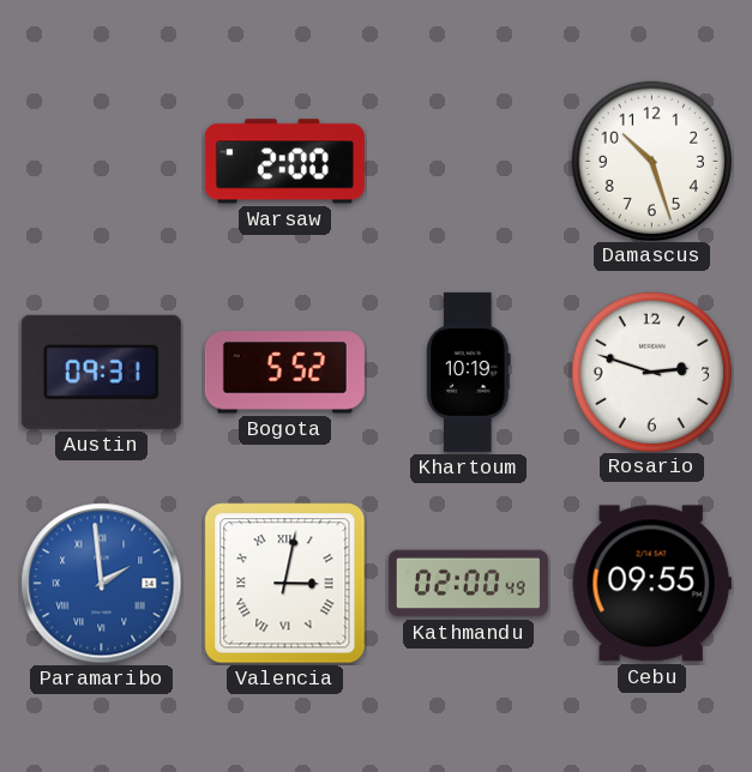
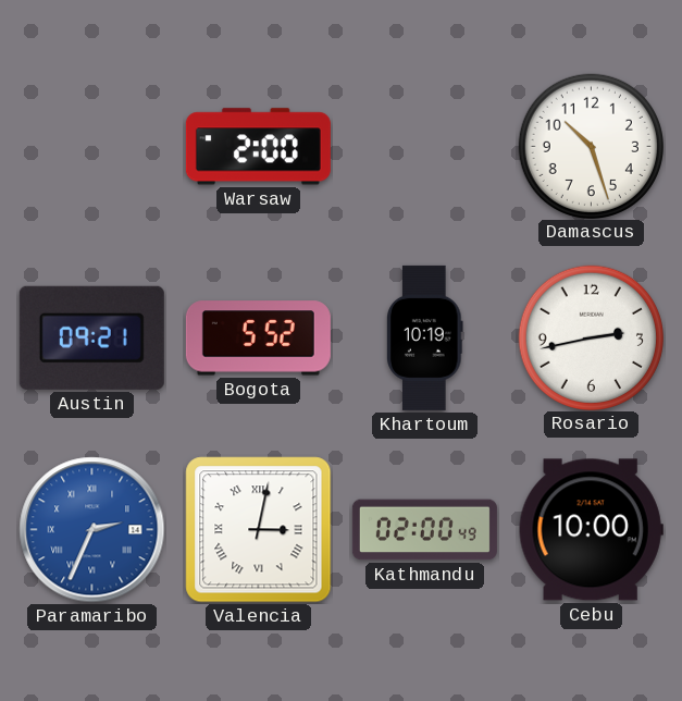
Austin: 09:31 -> 09:21
Rosario: 2:48 -> 2:43
Paramaribo: 1:59 -> 2:34
Cebu: 09:55 -> 10:00
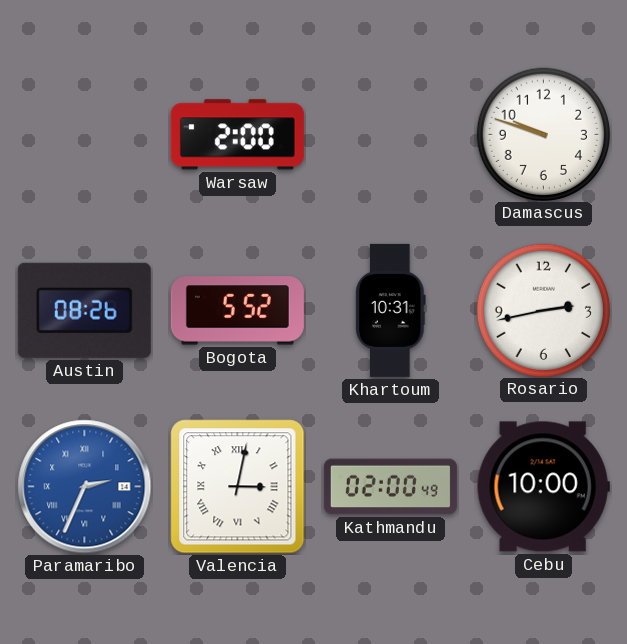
Damascus: 10:27 -> 9:48
Austin: 09:21 -> 08:26
Khartoum: 10:19 -> 10:31
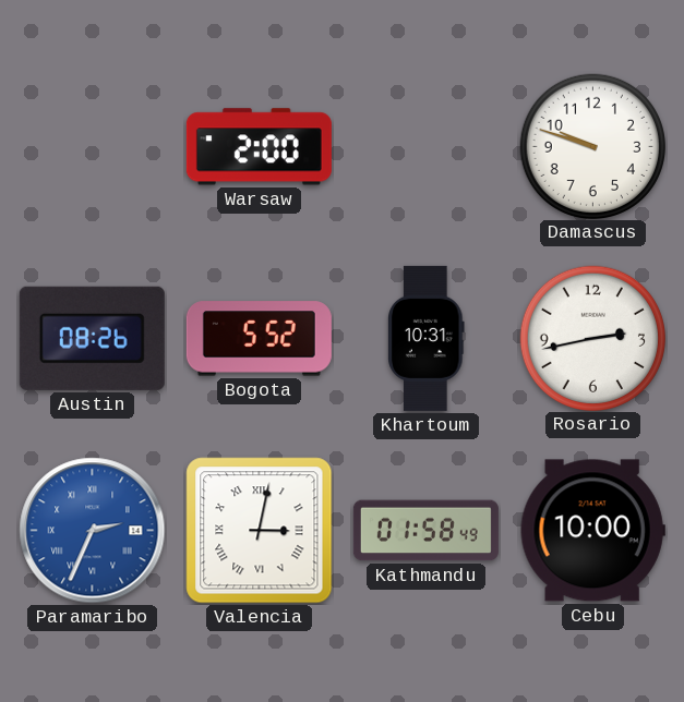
Kathmandu: 02:00 -> 01:58
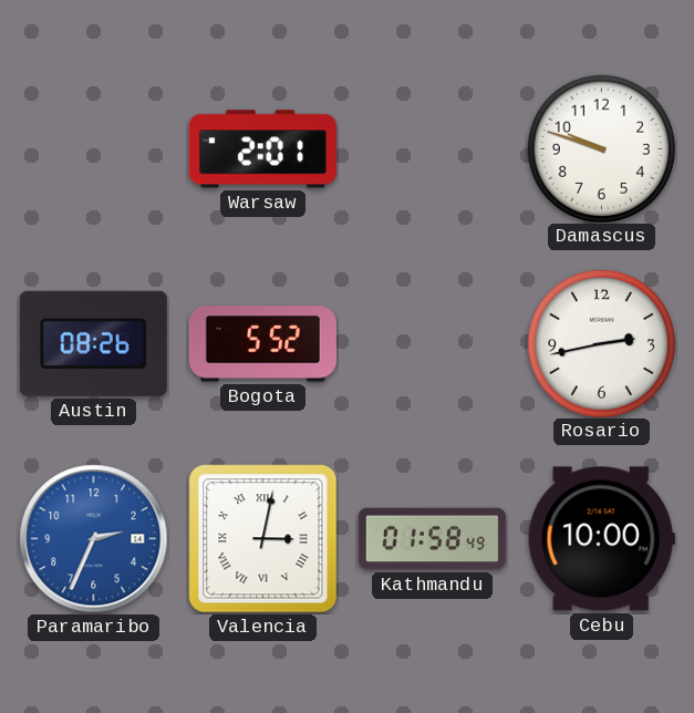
Warsaw: 2:00 -> 2:01
Khartoum: 10:31 -> none
Paramaribo numerals: Roman -> Arabic
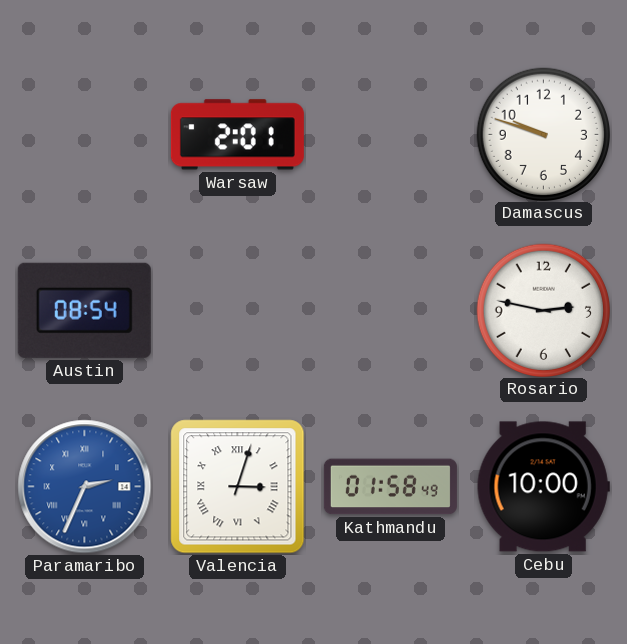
Austin: 08:26 -> 08:54
Bogota: 5:52 -> none
Rosario: 2:43 -> 2:47
Paramaribo numerals: Arabic -> Roman
Valencia: 3:02 -> 3:03
